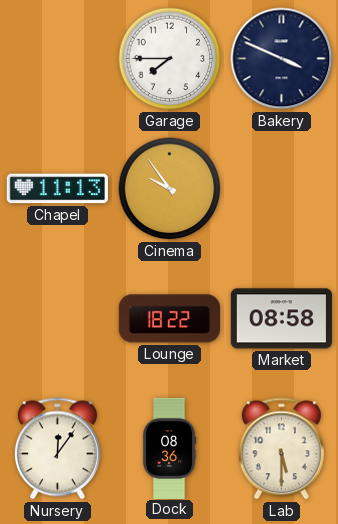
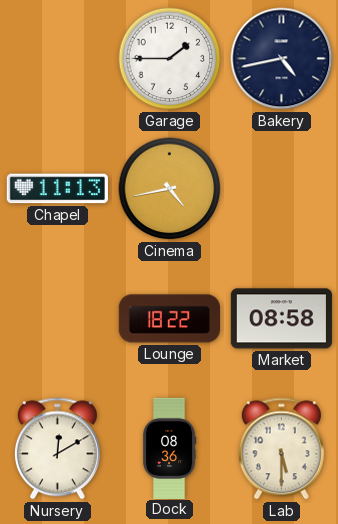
Garage: 7:45 -> 1:45
Bakery: 3:49 -> 4:43
Cinema: 9:54 -> 4:43
Nursery: 12:06 -> 12:10
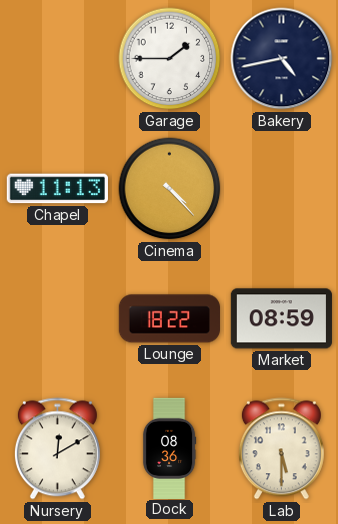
Cinema: 4:43 -> 4:23
Market: 08:58 -> 08:59
